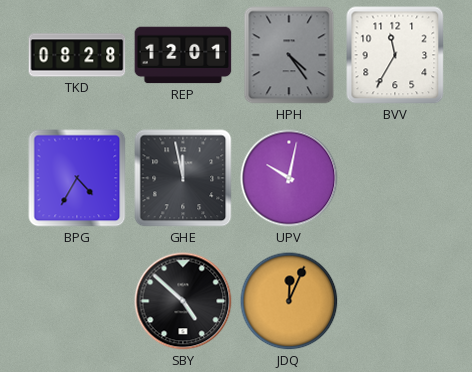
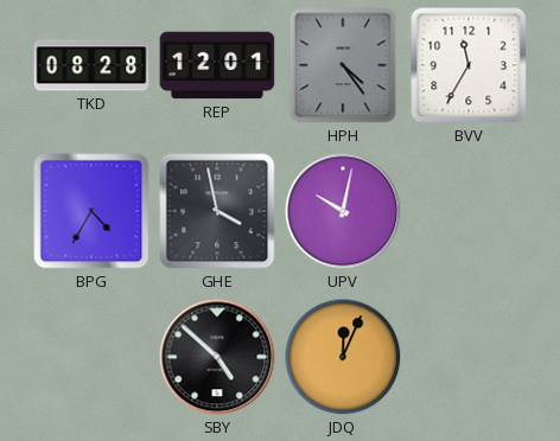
GHE: 11:58 -> 3:58
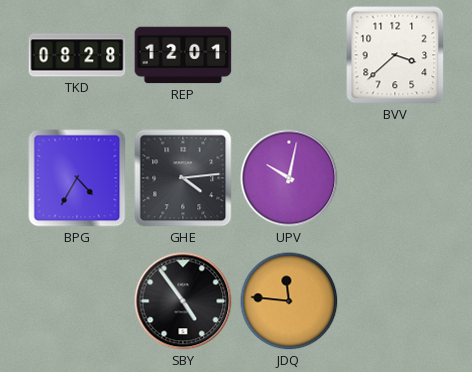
HPH: 4:24 -> none
BVV: 11:35 -> 3:38
GHE: 3:58 -> 4:14
SBY: 4:52 -> 4:54
JDQ: 12:04 -> 11:46
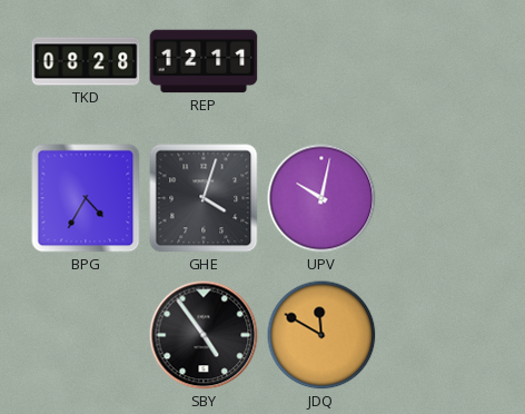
REP: 12:01 -> 12:11
BVV: 3:38 -> none
GHE: 4:14 -> 4:03
JDQ: 11:46 -> 11:50
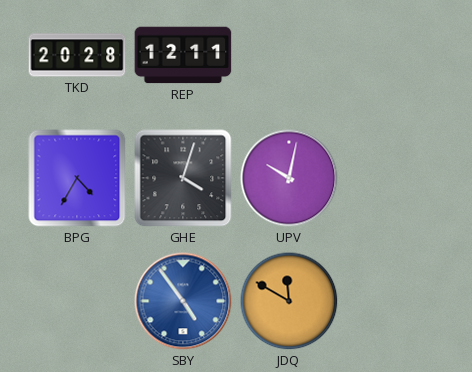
TKD: 08:28 -> 20:28
SBY dial: black -> blue
